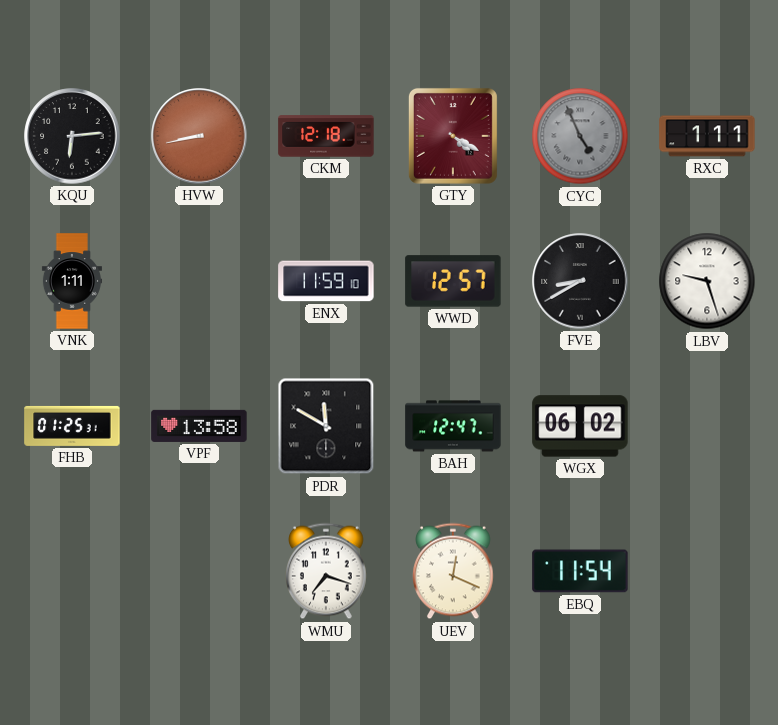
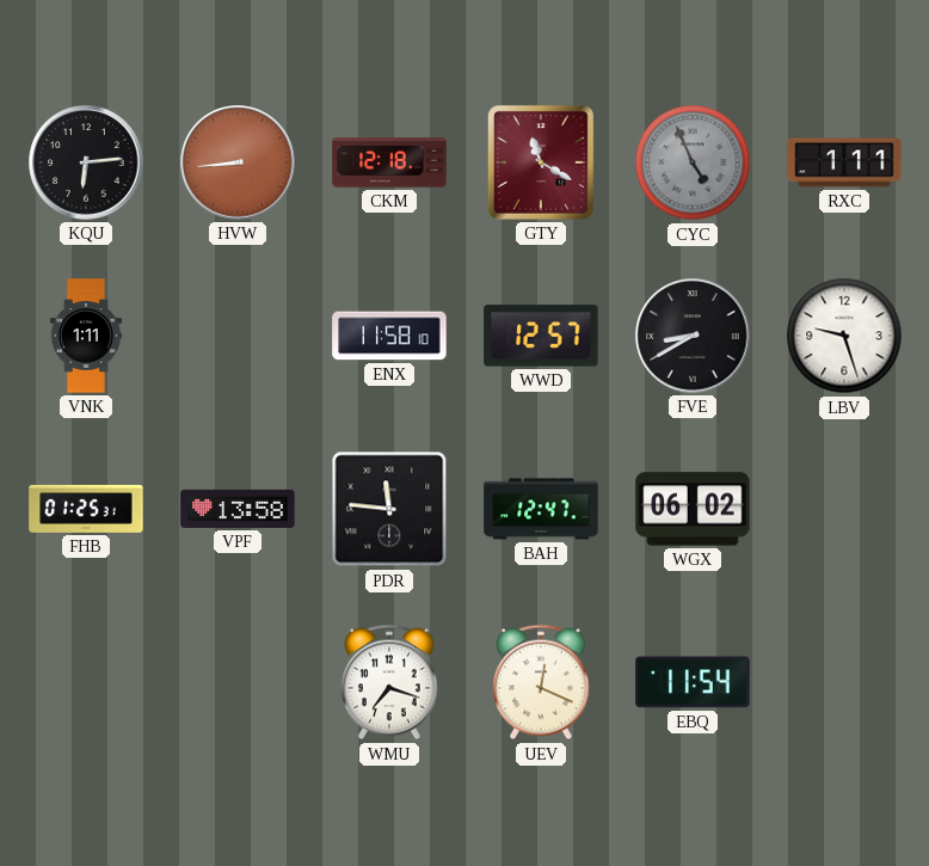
HVW: 8:43 -> 8:44
GTY: 4:20 -> 11:20
ENX: 11:59 -> 11:58
PDR: 11:50 -> 11:46
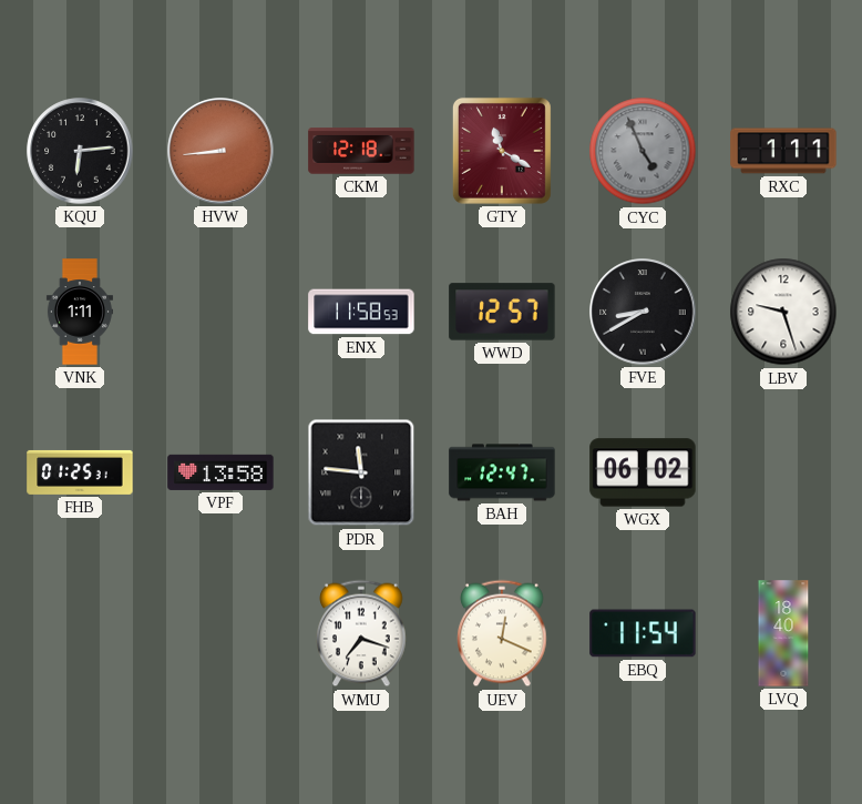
ENX: 11:58:10 -> 11:58:53
LVQ: none -> 18:40
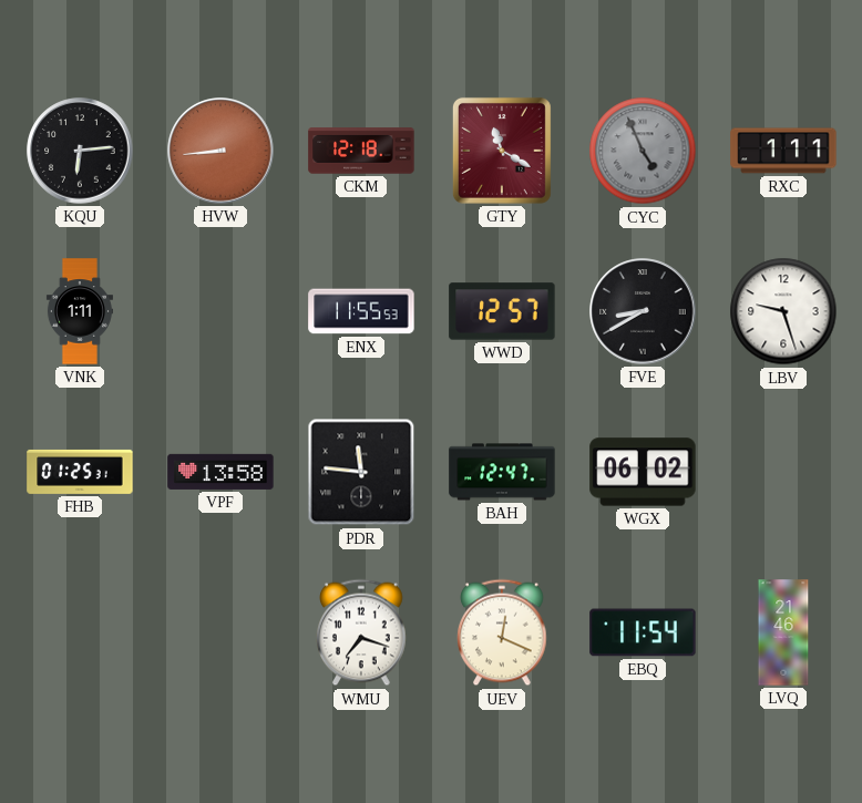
ENX: 11:58 -> 11:55
LVQ: 18:40 -> 21:46
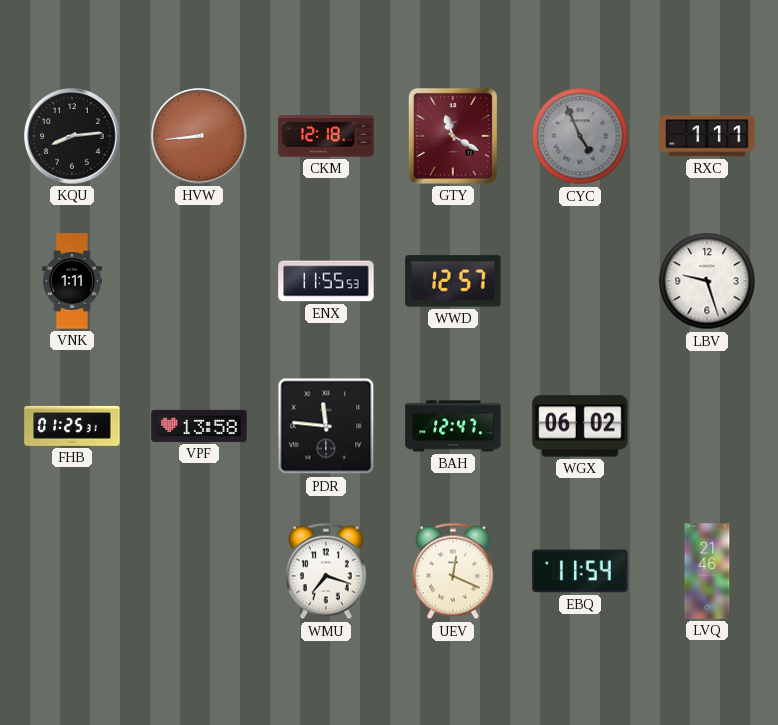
KQU: 6:14 -> 8:14
FVE: 8:40 -> none
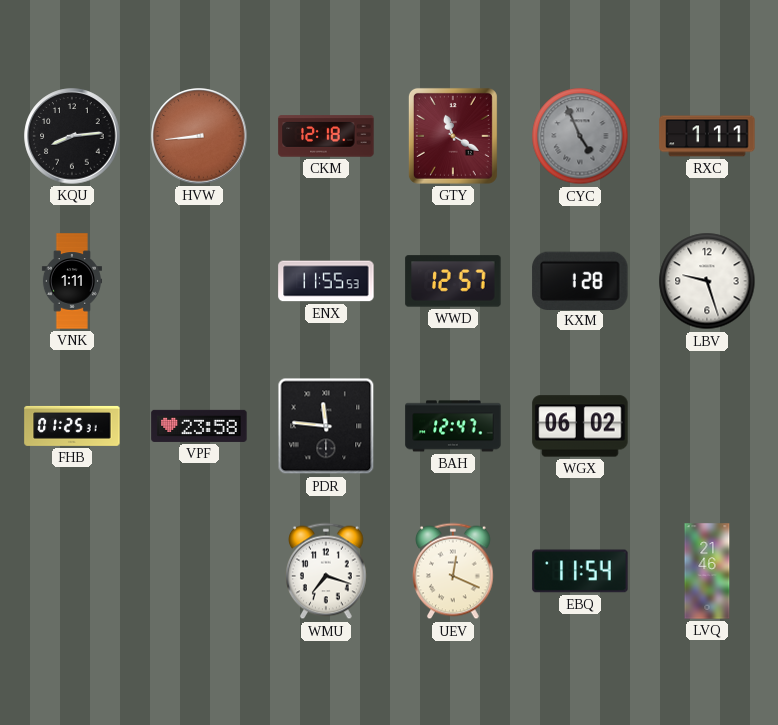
KXM: none -> 1:28
VPF: 13:58 -> 23:58
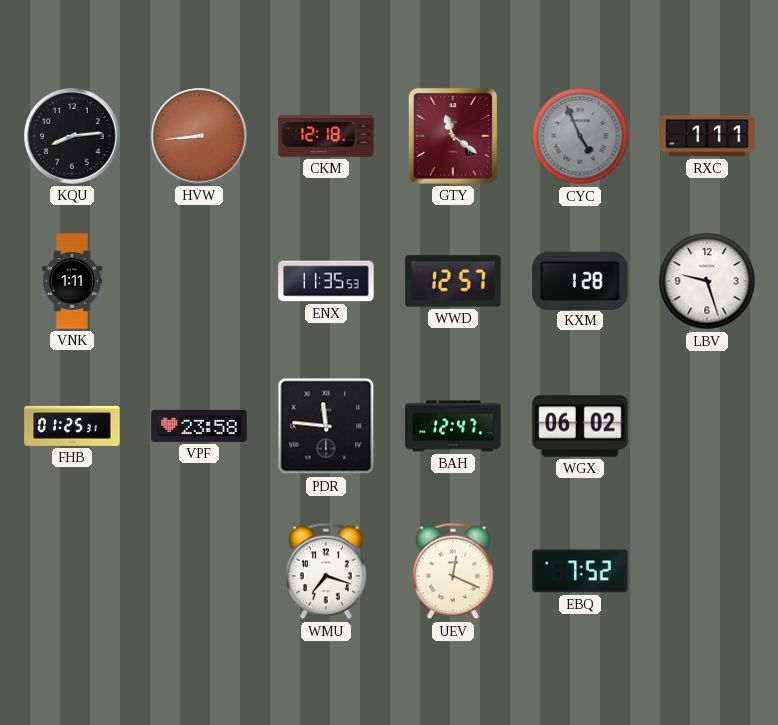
GTY: 11:20 -> 11:21
ENX: 11:55 -> 11:35
EBQ: 11:54 -> 7:52
LVQ: 21:46 -> none
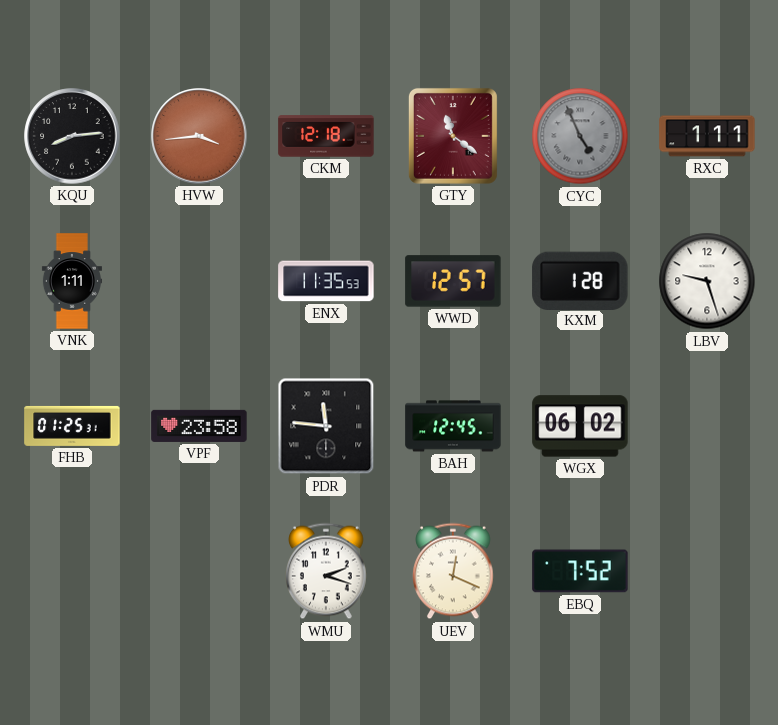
HVW: 8:44 -> 3:44
BAH: 12:47 -> 12:45
WMU: 7:18 -> 2:18
